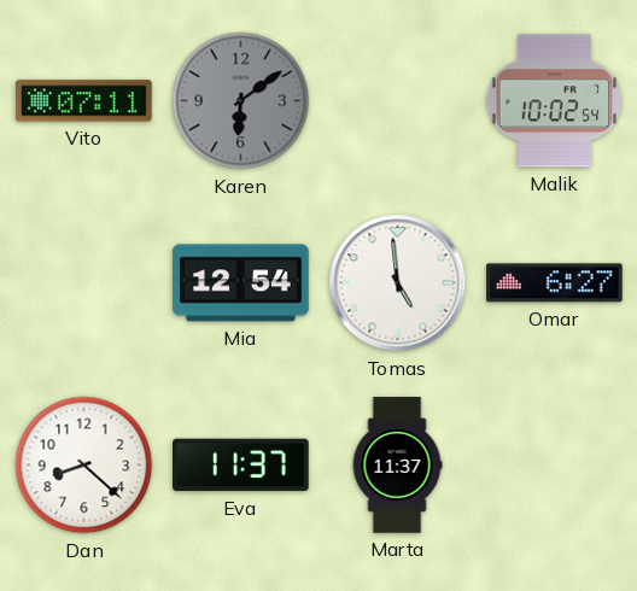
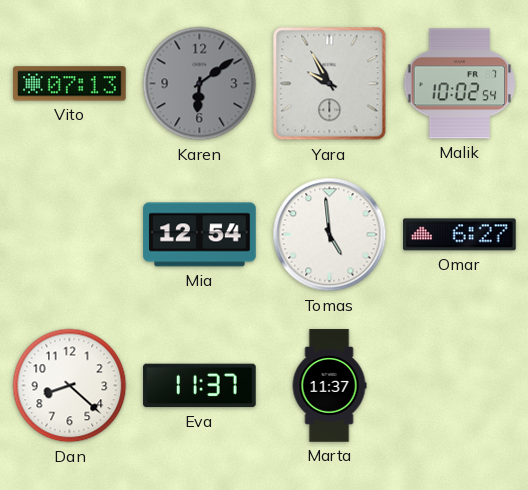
Vito: 07:11 -> 07:13
Yara: none -> 9:55
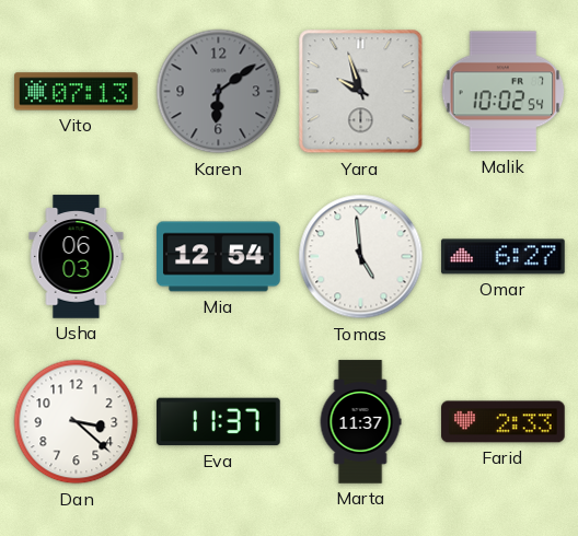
Yara: 9:55 -> 9:57
Usha: none -> 06:03
Dan: 8:22 -> 3:22
Farid: none -> 2:33
